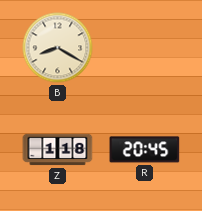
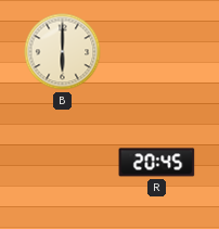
B: 8:20 -> 6:00
Z: 1:18 -> none
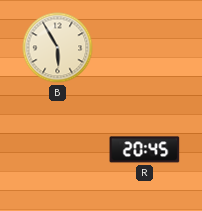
B: 6:00 -> 5:55
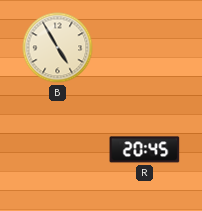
B: 5:55 -> 4:55
